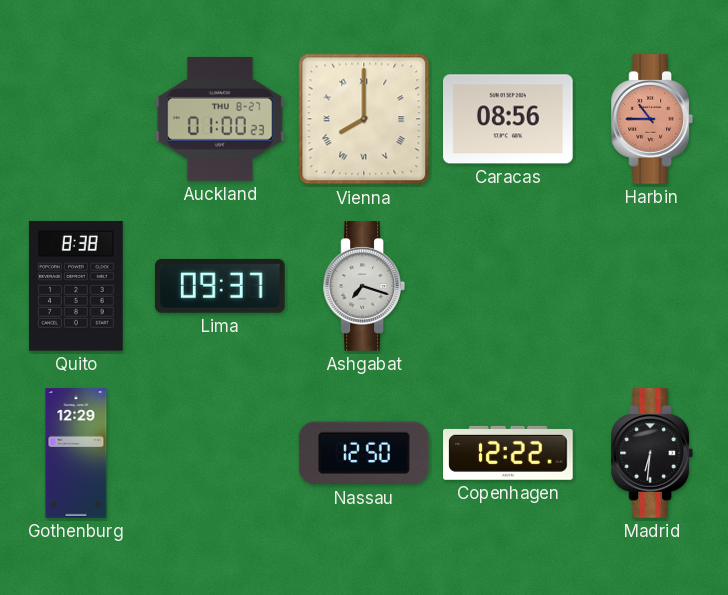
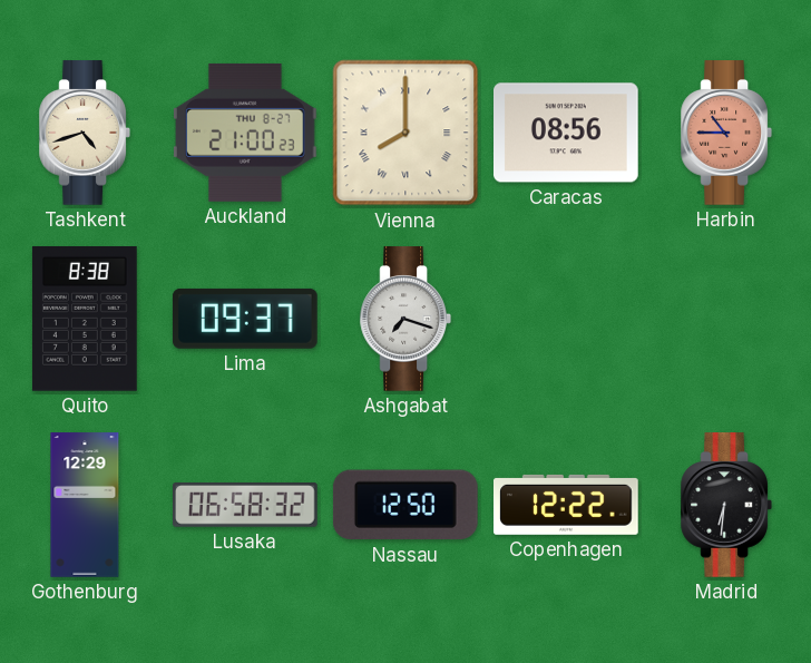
Tashkent: none -> 4:42
Auckland: 01:00 -> 21:00
Lusaka: none -> 06:58
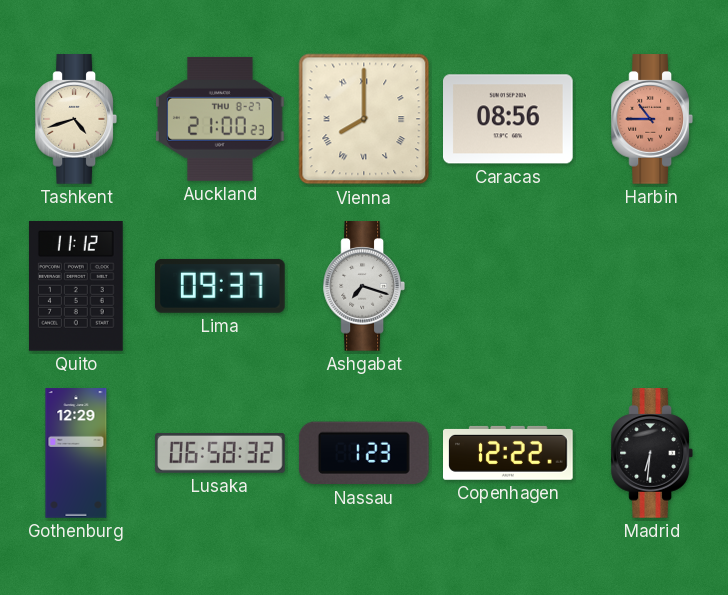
Quito: 8:38 -> 11:12
Nassau: 12:50 -> 1:23
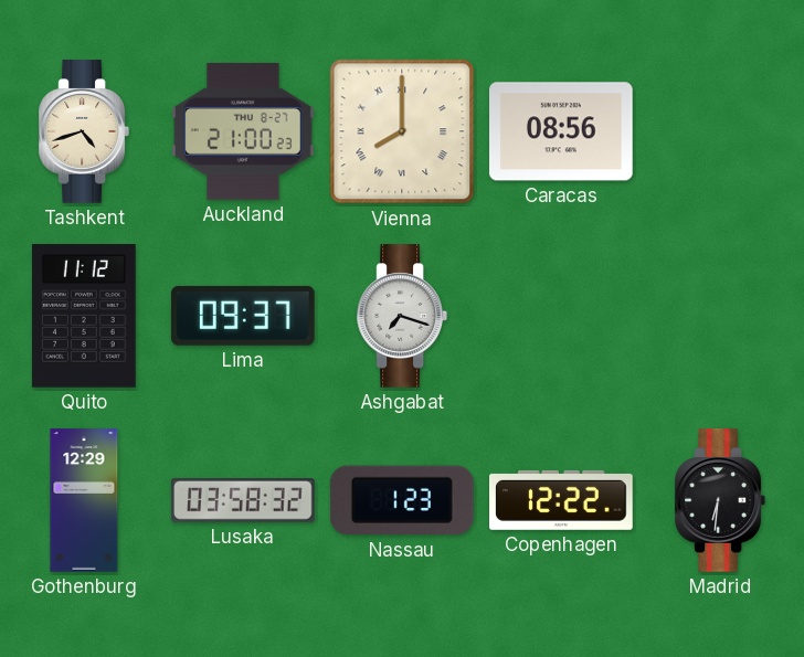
Harbin: 10:45 -> none
Lusaka: 06:58 -> 03:58
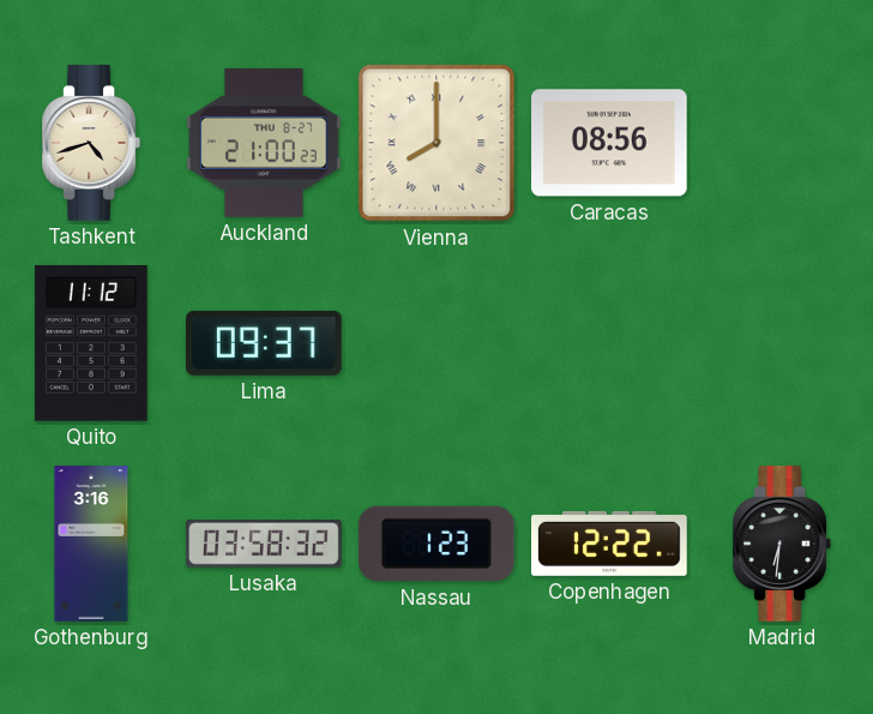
Ashgabat: 7:18 -> none
Gothenburg: 12:29 -> 3:16
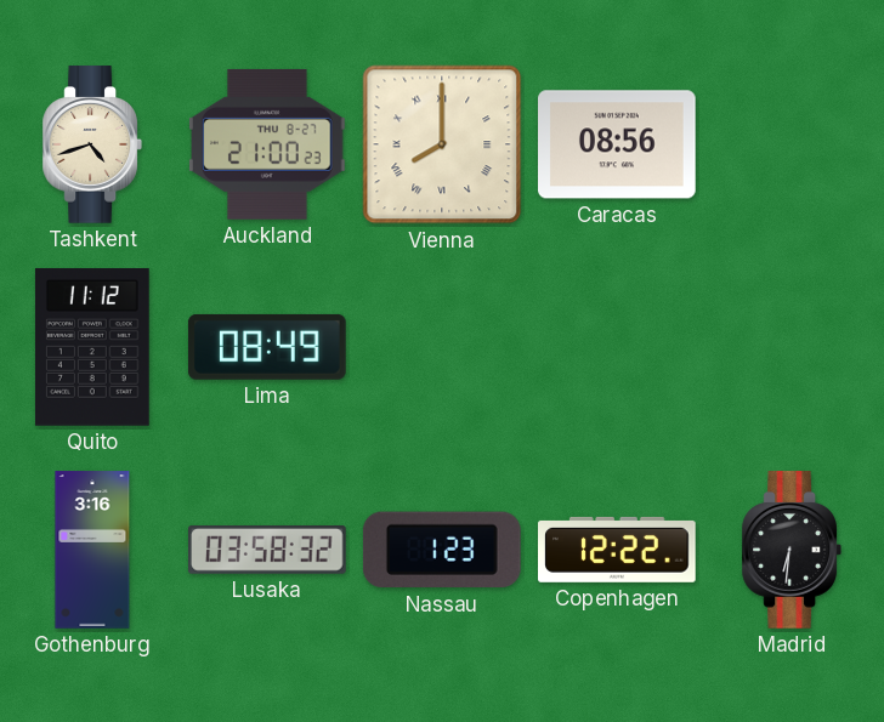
Lima: 09:37 -> 08:49
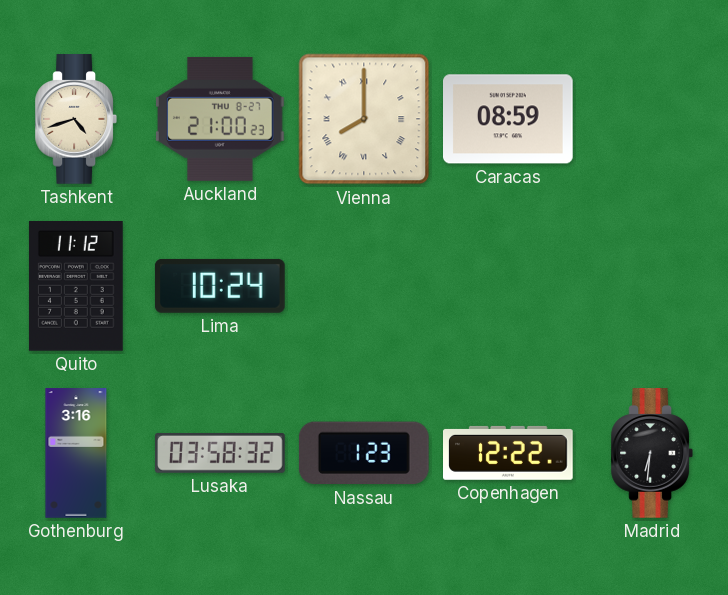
Caracas: 08:56 -> 08:59
Lima: 08:49 -> 10:24
